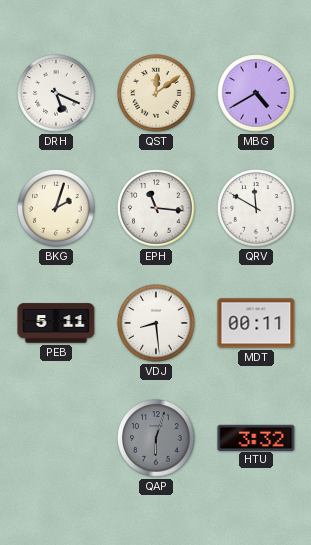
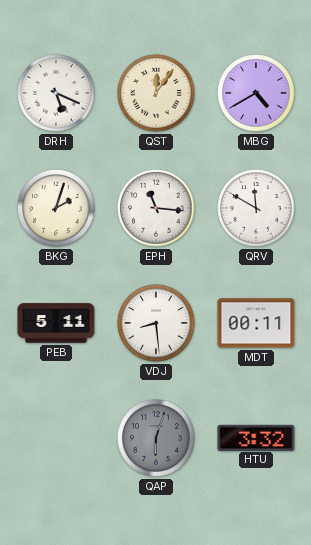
QST: 12:09 -> 12:06
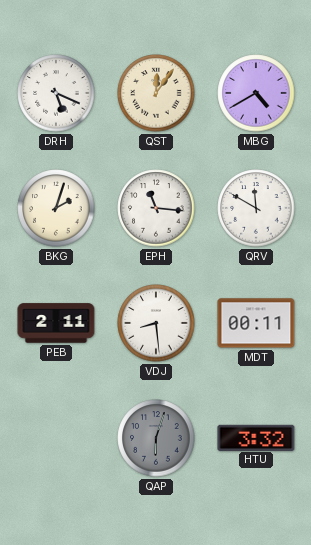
PEB: 5:11 -> 2:11
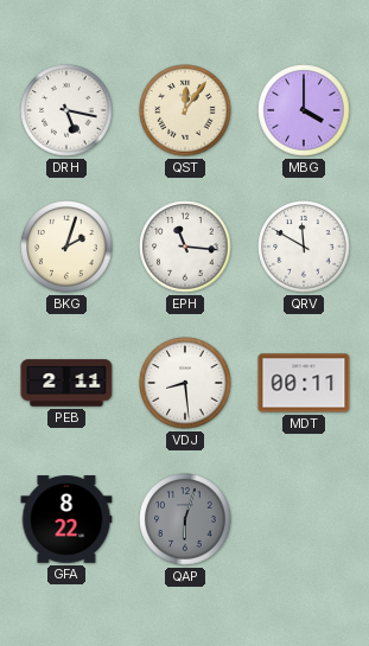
DRH: 5:19 -> 5:17
MBG: 4:40 -> 4:00
GFA: none -> 8:22
HTU: 3:32 -> none
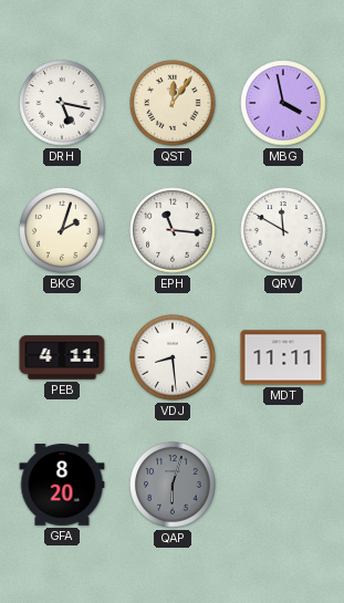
MBG: 4:00 -> 3:58
PEB: 2:11 -> 4:11
MDT: 00:11 -> 11:11
GFA: 8:22 -> 8:20
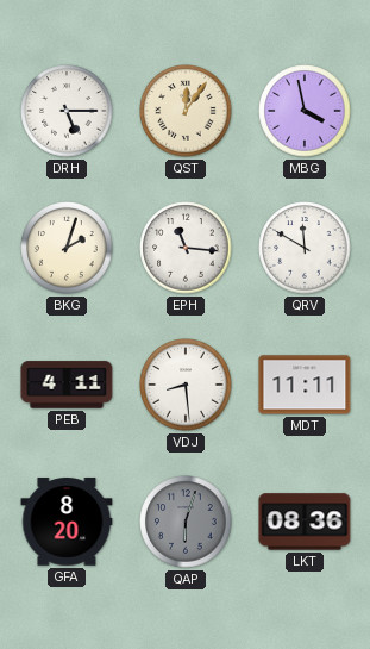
DRH: 5:17 -> 5:15
LKT: none -> 08:36
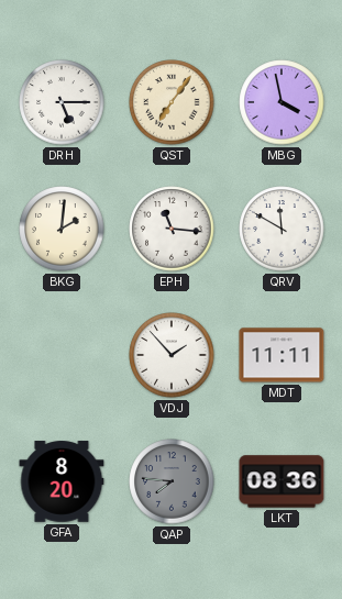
QST: 12:06 -> 7:06
BKG: 2:03 -> 2:01
PEB: 4:11 -> none
VDJ: 8:29 -> 1:53
QAP: 6:03 -> 7:46
